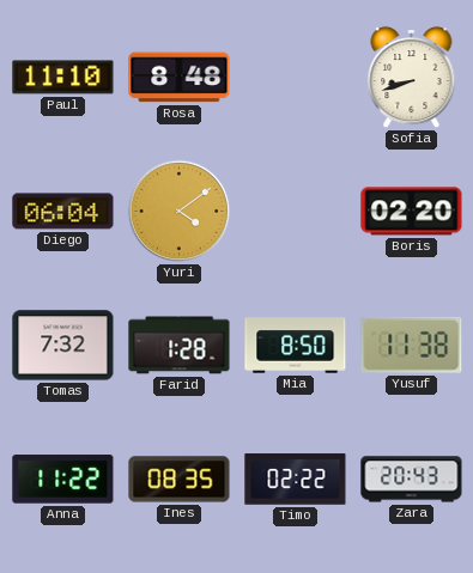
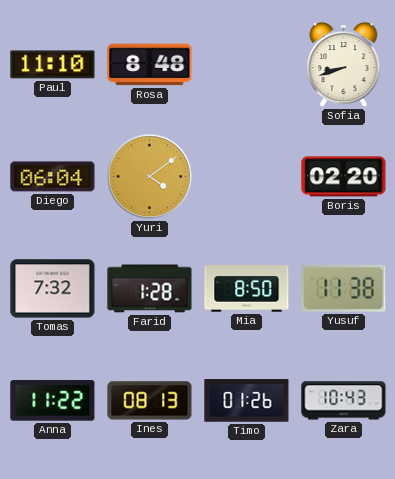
Ines: 08:35 -> 08:13
Timo: 02:22 -> 01:26
Zara: 20:43 -> 10:43
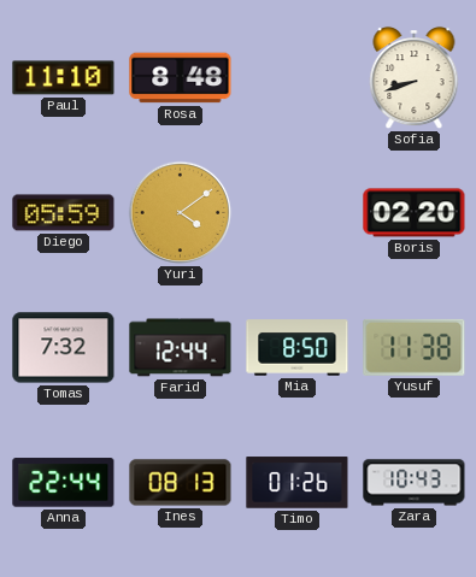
Diego: 06:04 -> 05:59
Farid: 1:28 -> 12:44
Anna: 11:22 -> 22:44
